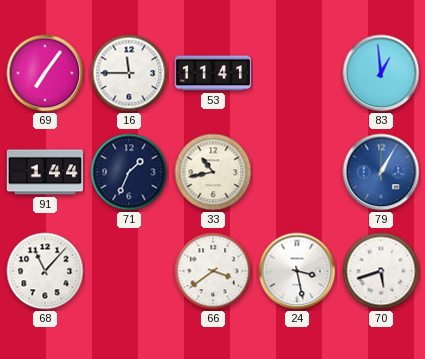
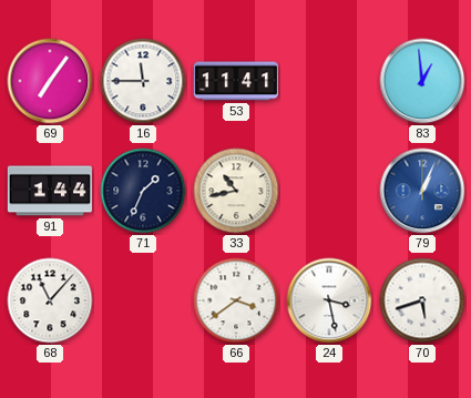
79: 1:05 -> 1:04
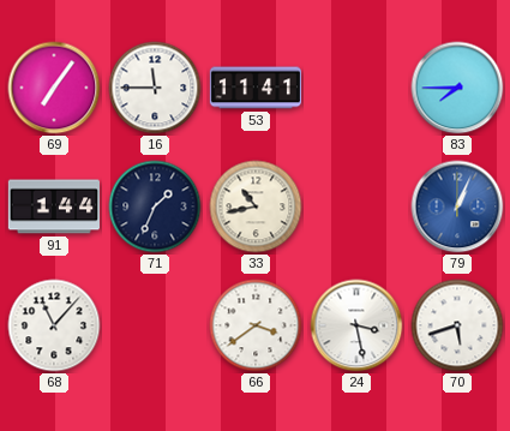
83: 12:59 -> 7:45
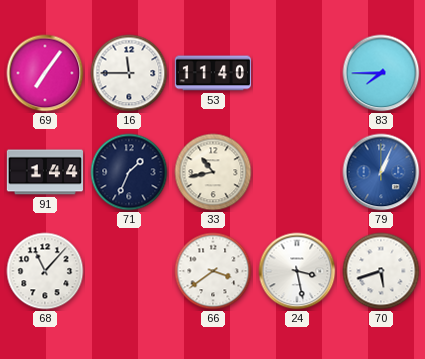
53: 11:41 -> 11:40
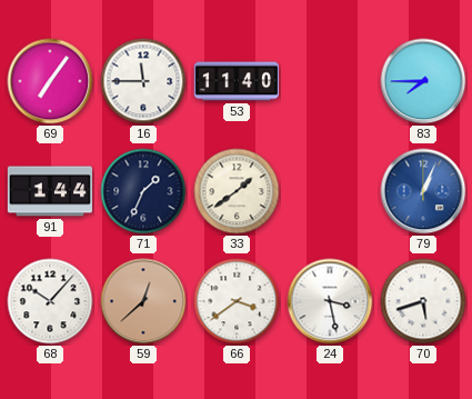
33: 10:43 -> 1:39
68: 11:07 -> 10:07
59: none -> 12:38
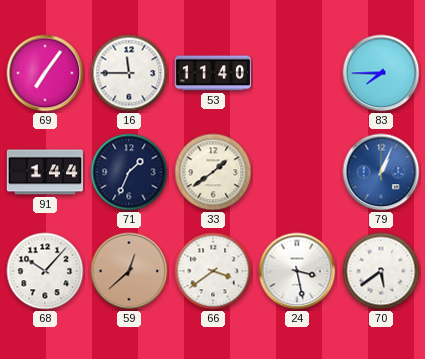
70: 5:42 -> 5:39
